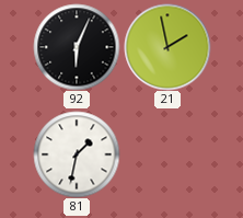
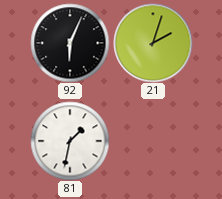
21: 1:58 -> 2:03
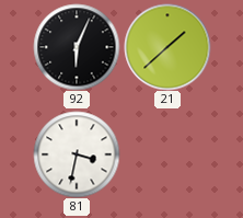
21: 2:03 -> 1:38
81: 1:32 -> 3:32
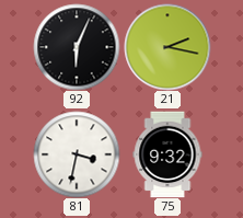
21: 1:38 -> 2:17
75: none -> 9:32
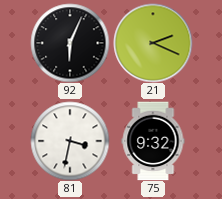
21: 2:17 -> 2:19
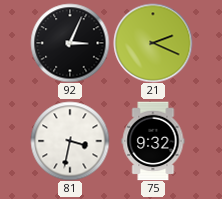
92: 6:04 -> 3:04
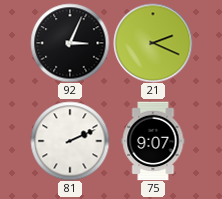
81: 3:32 -> 2:11
75: 9:32 -> 9:07
